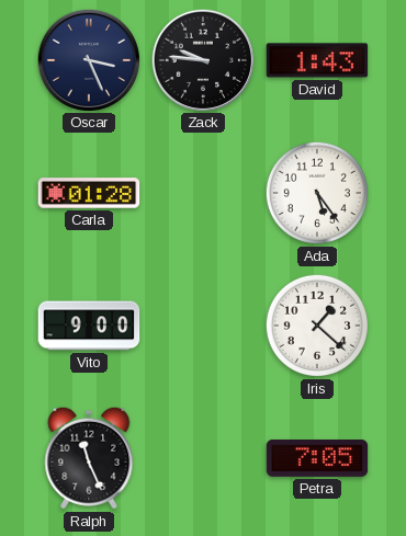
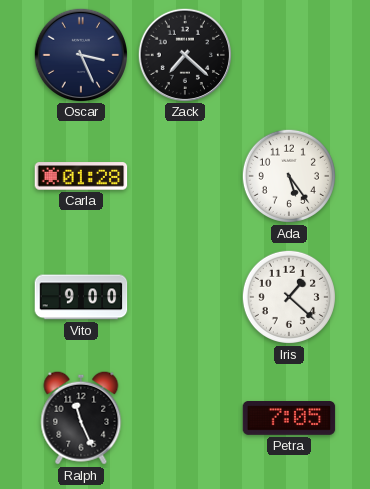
Zack: 9:46 -> 7:22
David: 1:43 -> none
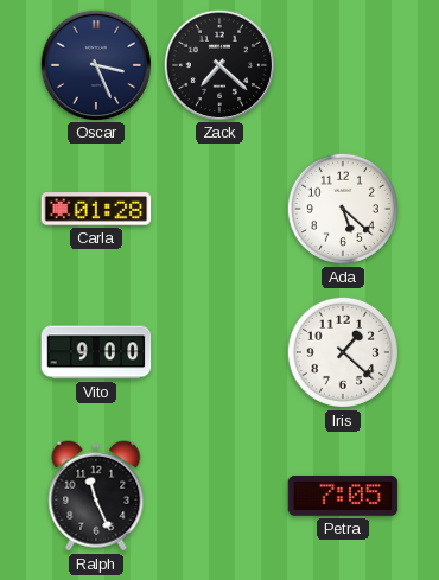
Ada: 5:24 -> 5:22
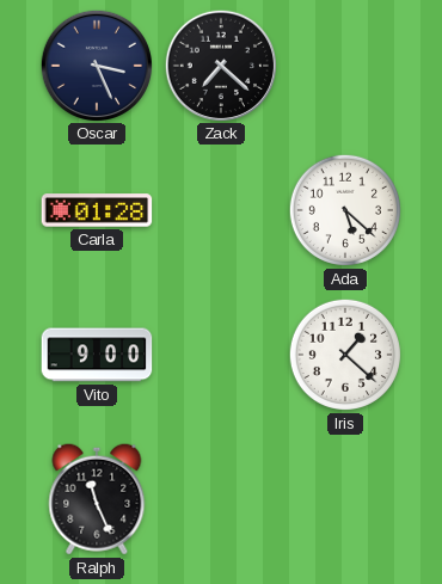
Petra: 7:05 -> none
